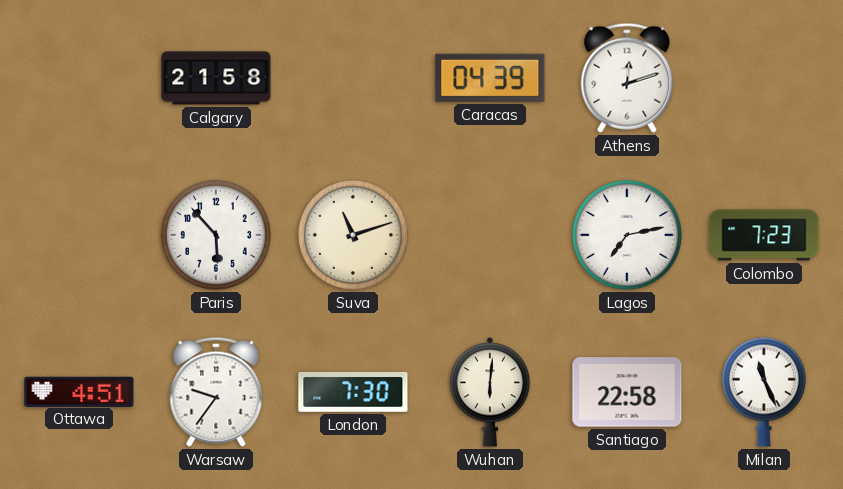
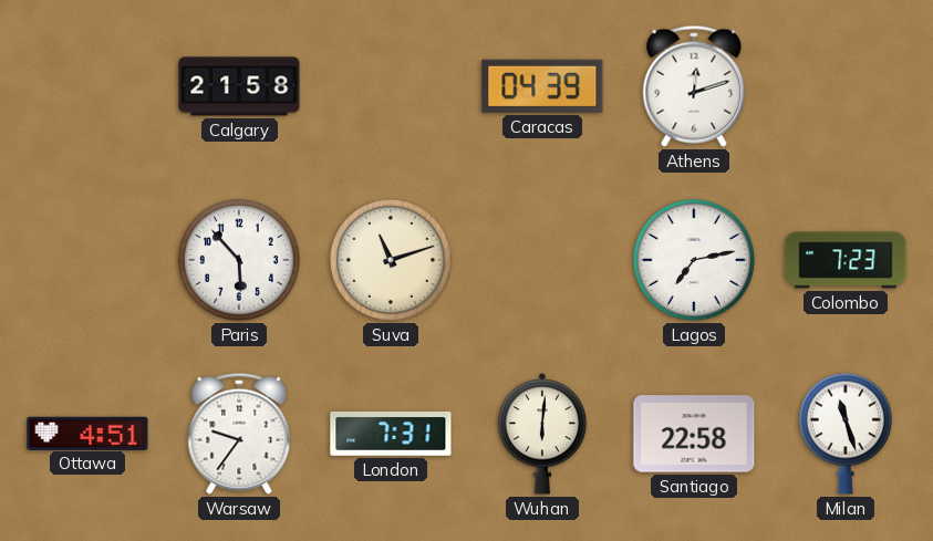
London: 7:30 -> 7:31
Milan: 11:26 -> 11:27
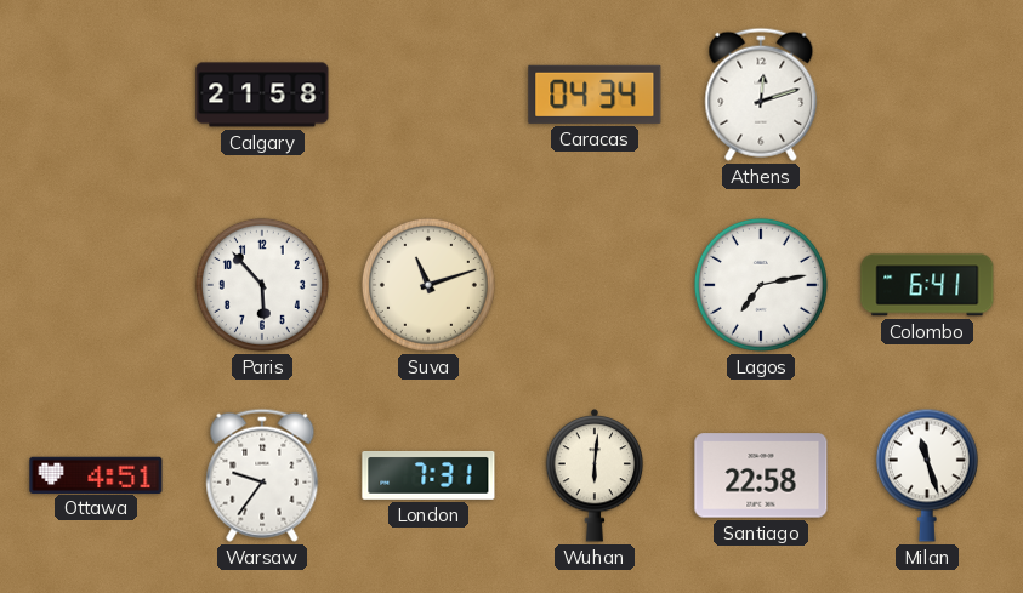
Caracas: 04:39 -> 04:34
Colombo: 7:23 -> 6:41
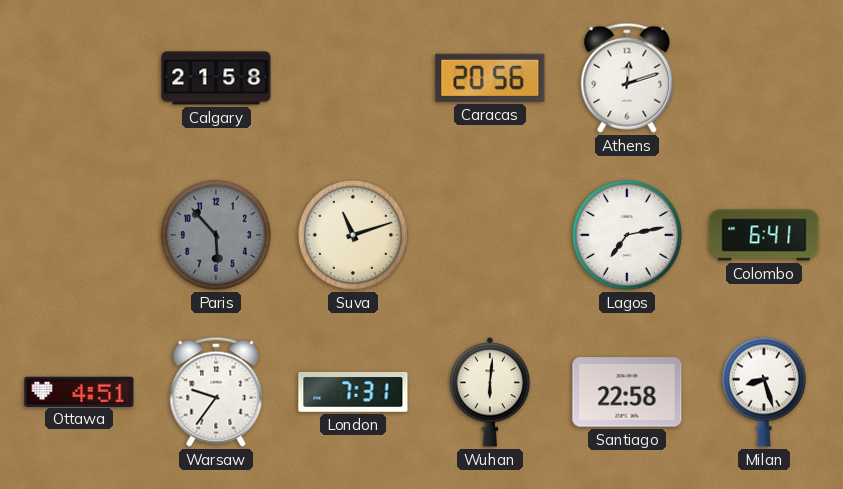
Caracas: 04:34 -> 20:56
Paris dial: white -> grey
Milan: 11:27 -> 8:27
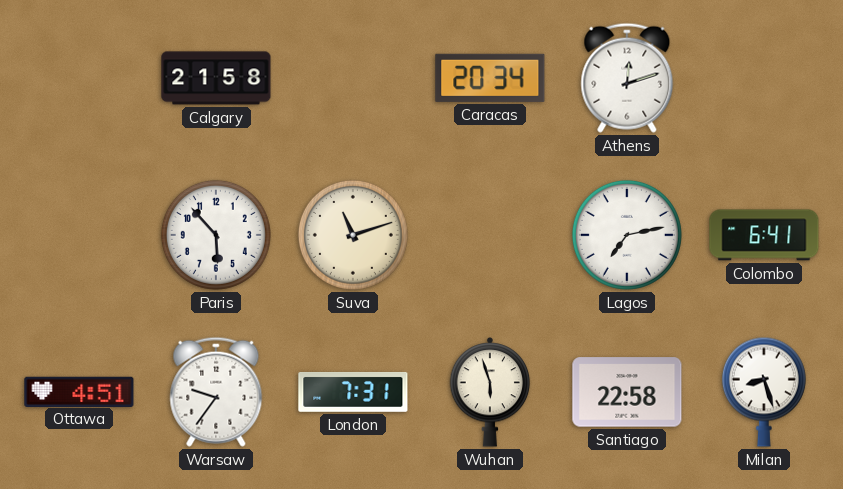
Caracas: 20:56 -> 20:34
Paris dial: grey -> white
Wuhan: 6:01 -> 5:57
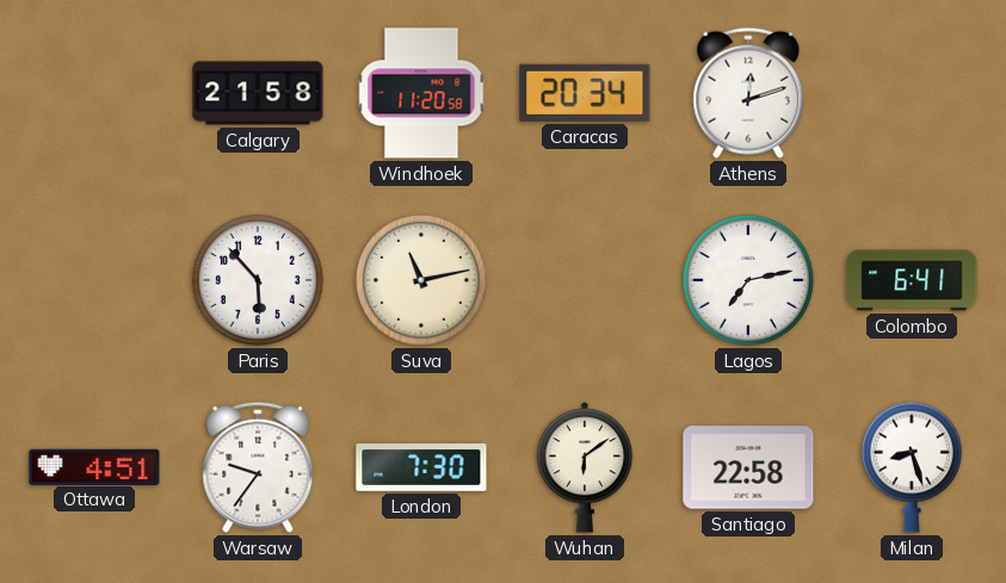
Windhoek: none -> 11:20
Suva: 11:12 -> 11:13
London: 7:31 -> 7:30
Wuhan: 5:57 -> 6:09
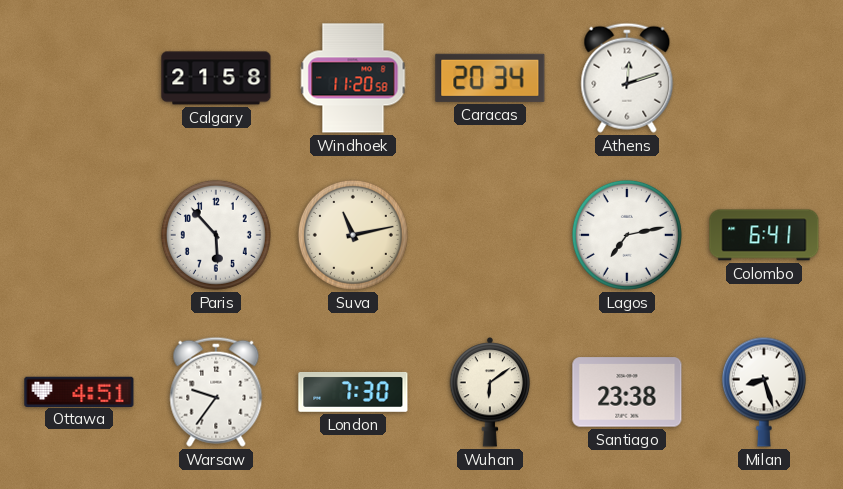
Santiago: 22:58 -> 23:38
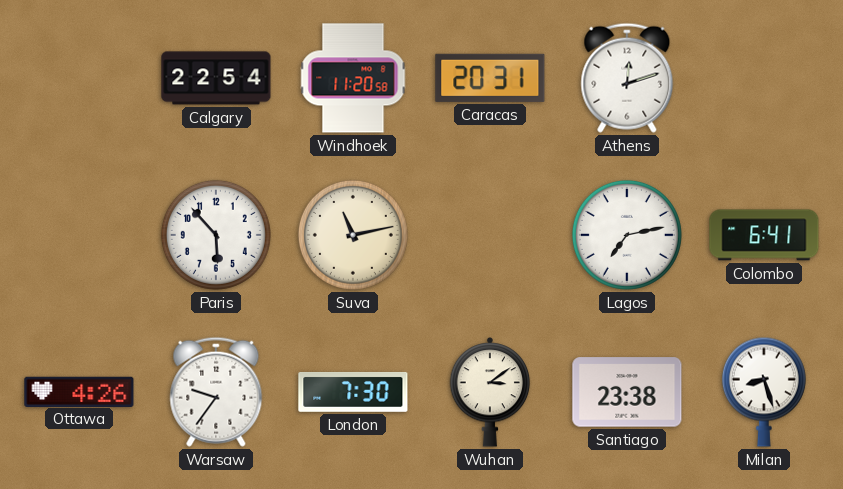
Calgary: 21:58 -> 22:54
Caracas: 20:34 -> 20:31
Ottawa: 4:51 -> 4:26
Wuhan: 6:09 -> 3:09
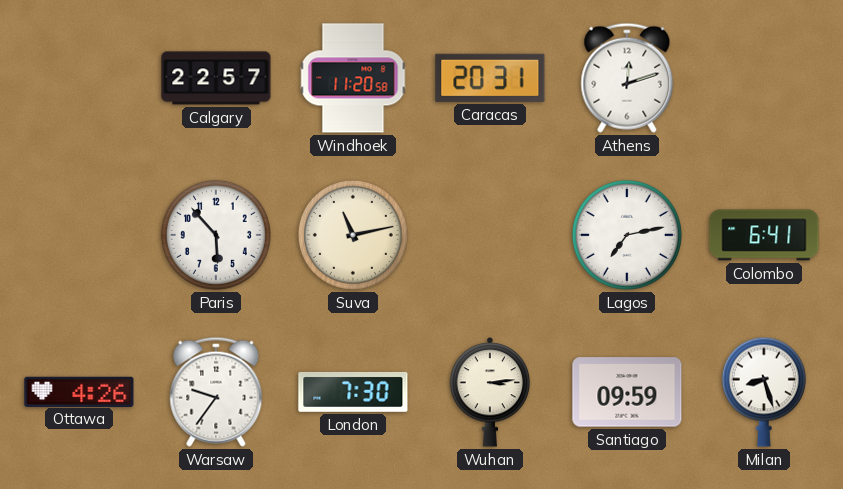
Calgary: 22:54 -> 22:57
Wuhan: 3:09 -> 3:14
Santiago: 23:38 -> 09:59
